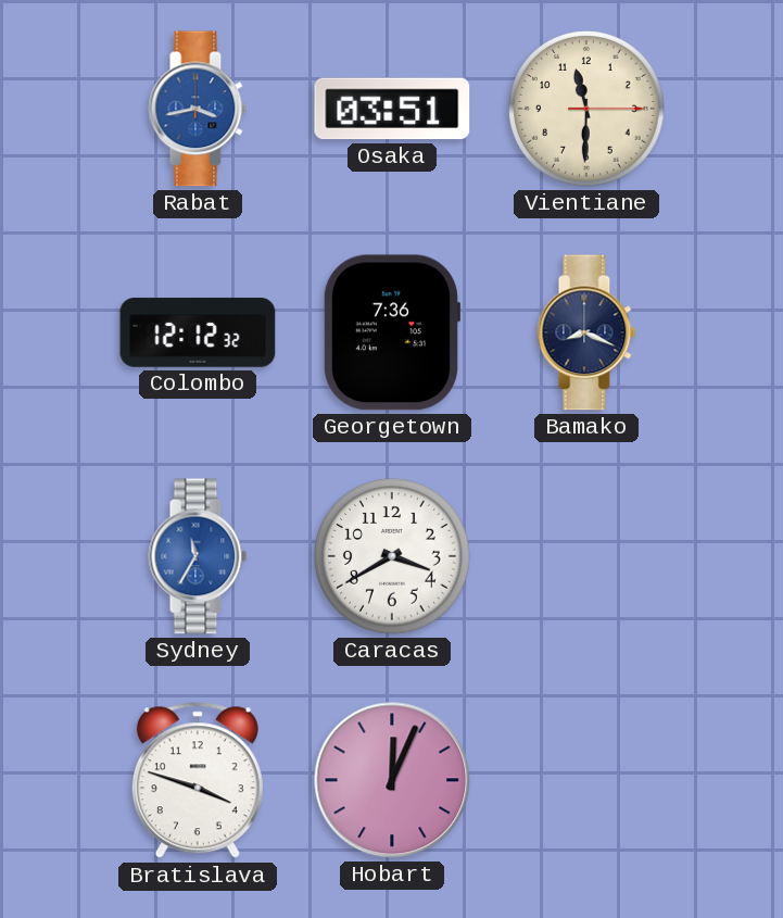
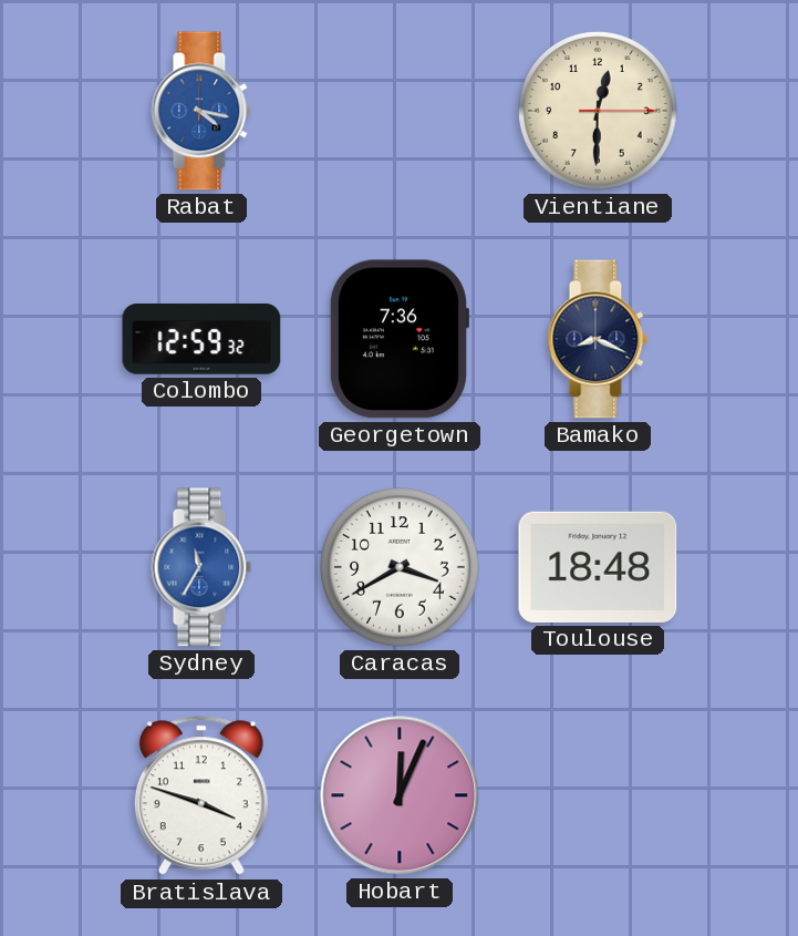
Rabat: 3:43 -> 4:17
Osaka: 03:51 -> none
Vientiane: 11:30 -> 12:30
Colombo: 12:12 -> 12:59
Toulouse: none -> 18:48
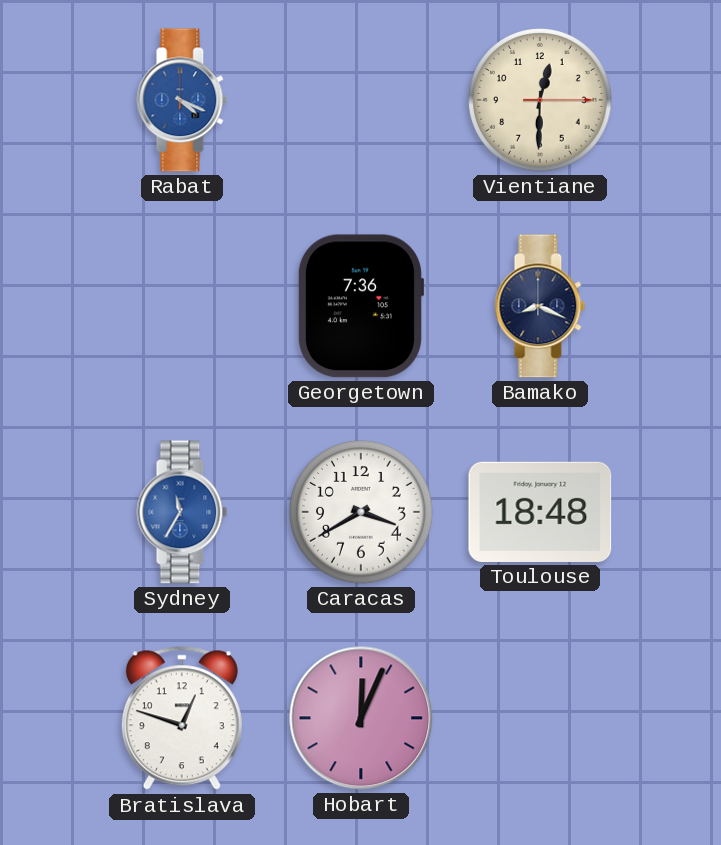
Rabat: 4:17 -> 4:19
Colombo: 12:59 -> none
Bratislava: 3:48 -> 12:48
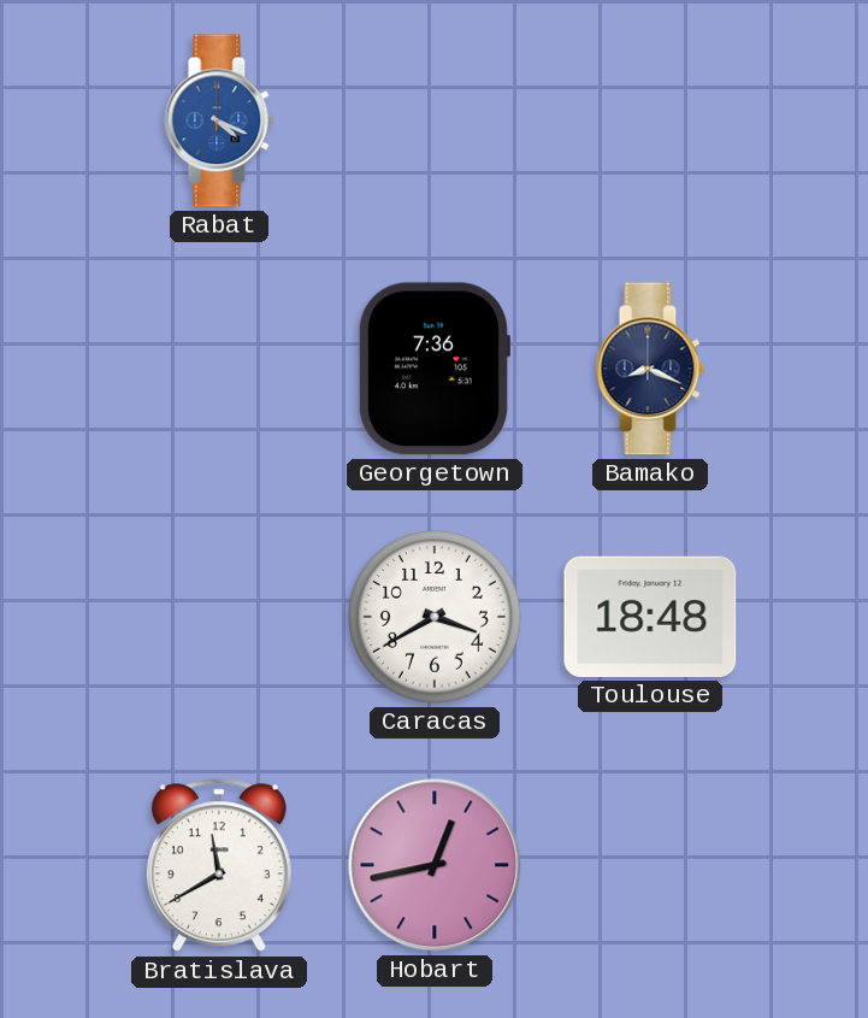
Vientiane: 12:30 -> none
Sydney: 11:35 -> none
Bratislava: 12:48 -> 11:40
Hobart: 12:04 -> 12:43
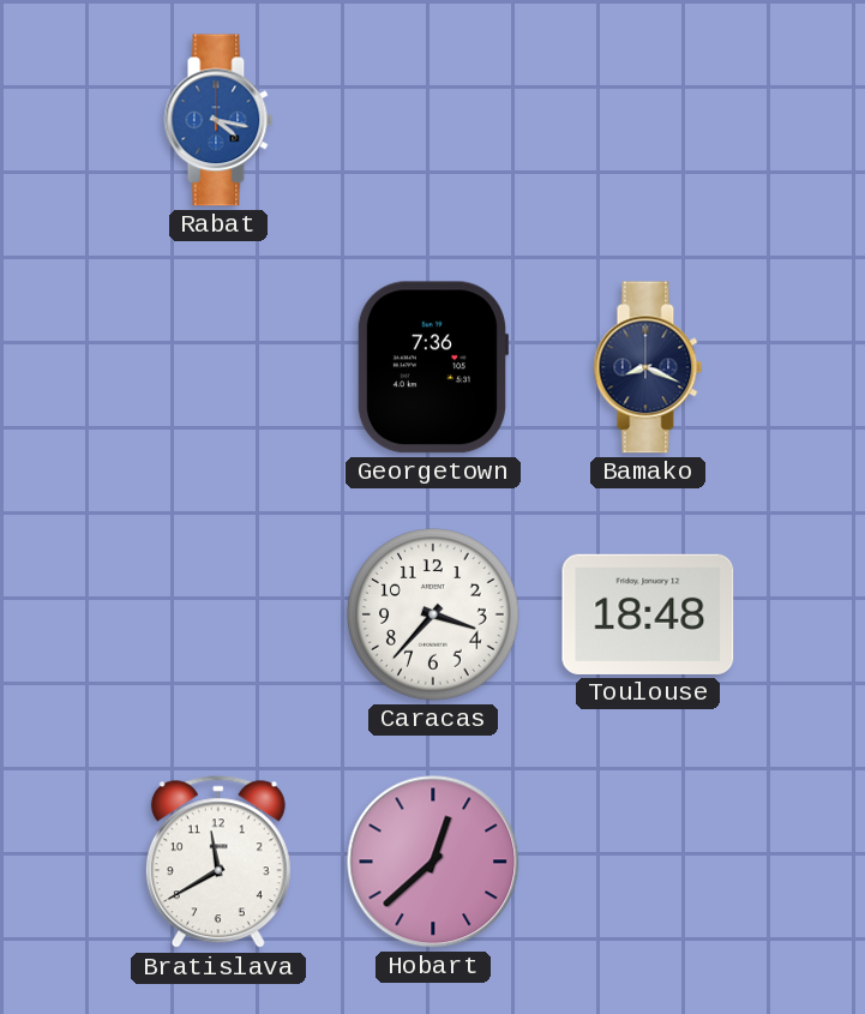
Rabat: 4:19 -> 4:17
Caracas: 3:40 -> 3:37
Hobart: 12:43 -> 12:38
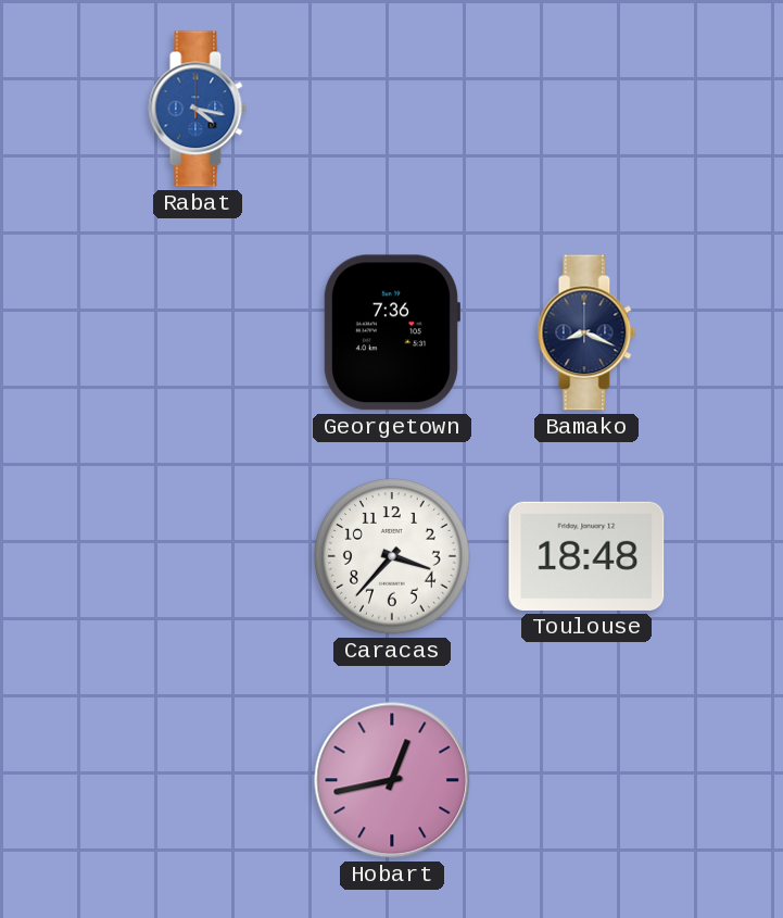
Bratislava: 11:40 -> none
Hobart: 12:38 -> 12:43
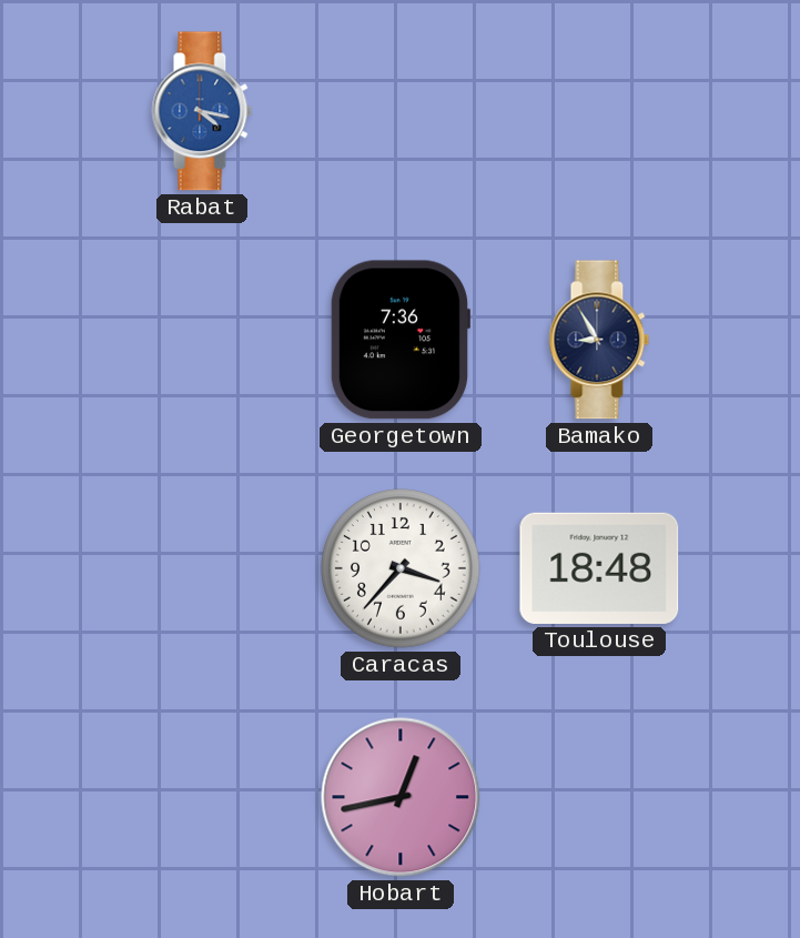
Bamako: 8:19 -> 8:55
